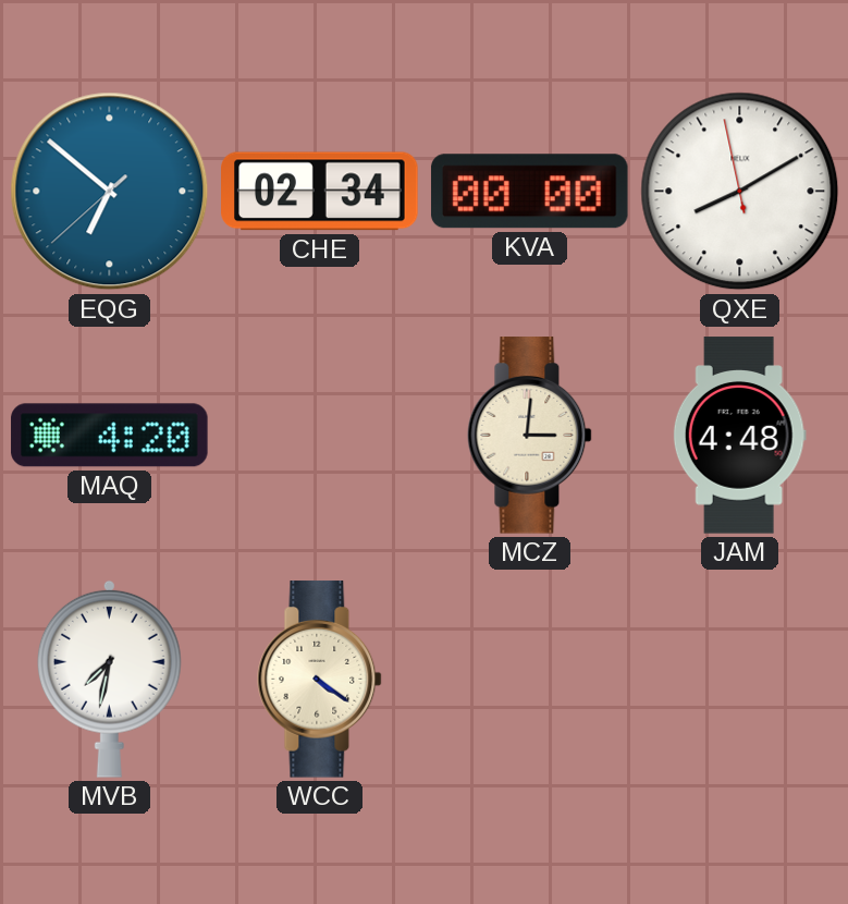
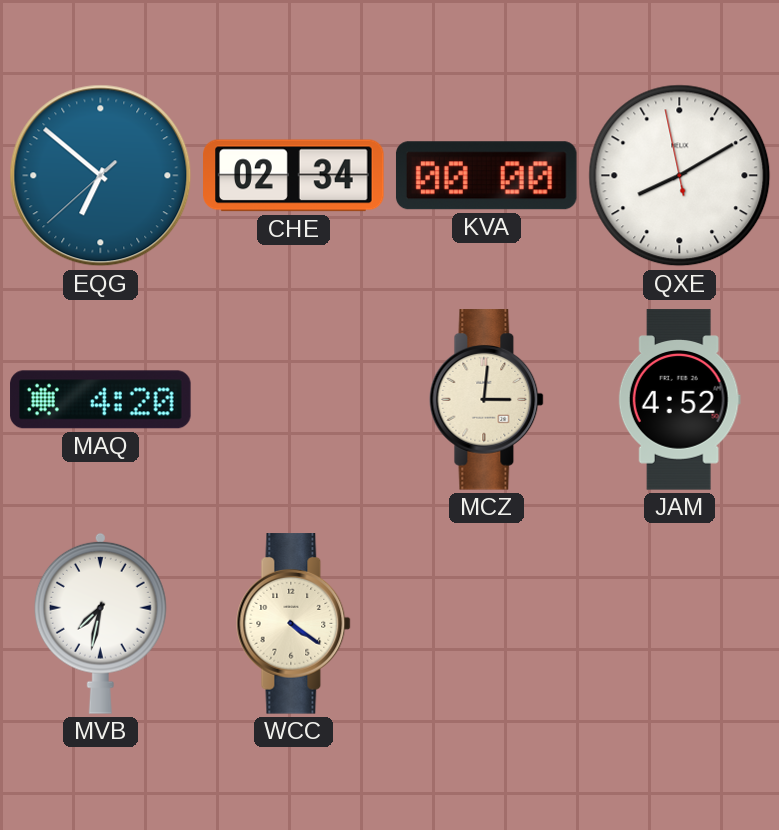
JAM: 4:48 -> 4:52
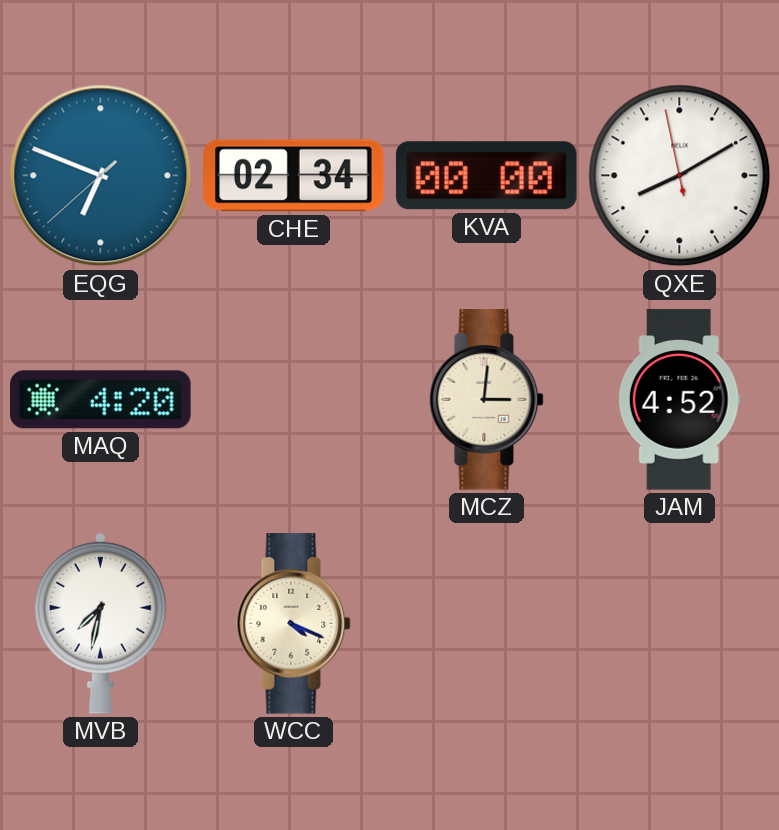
EQG: 6:51 -> 6:48
WCC: 4:21 -> 4:19
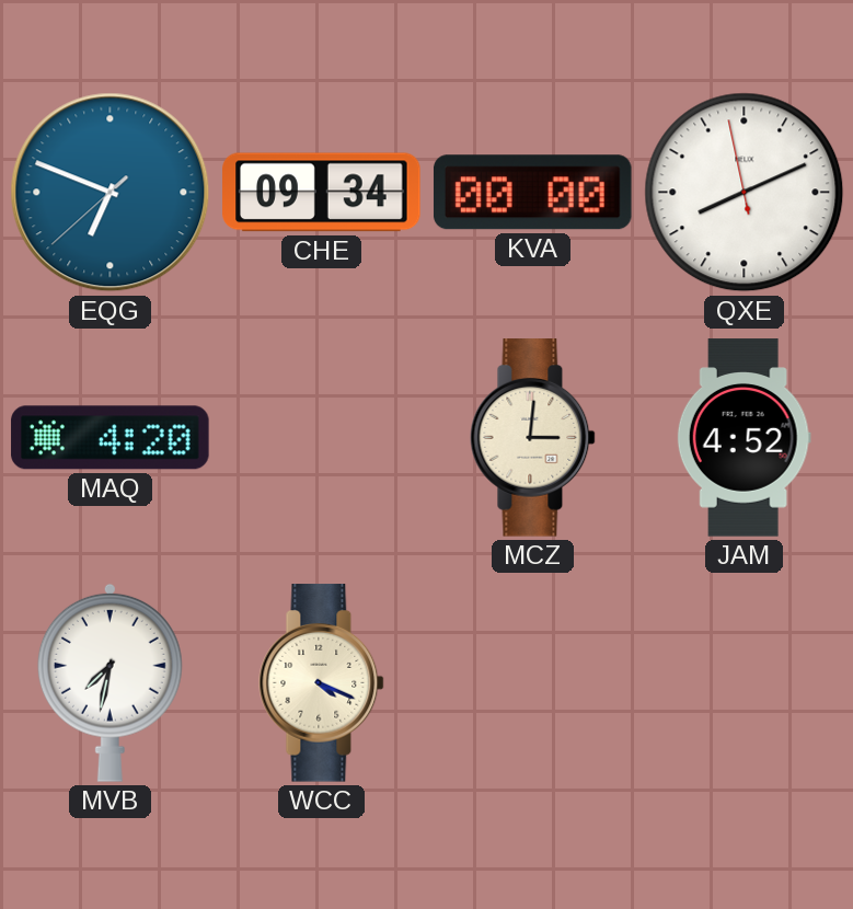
CHE: 02:34 -> 09:34
QXE: 8:09 -> 8:10
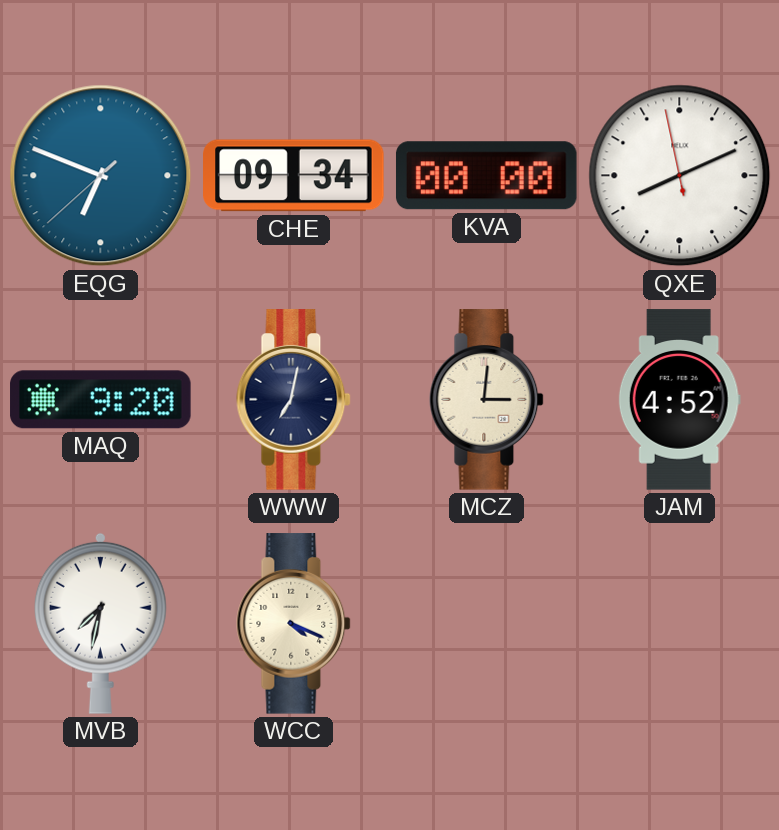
MAQ: 4:20 -> 9:20
WWW: none -> 7:02
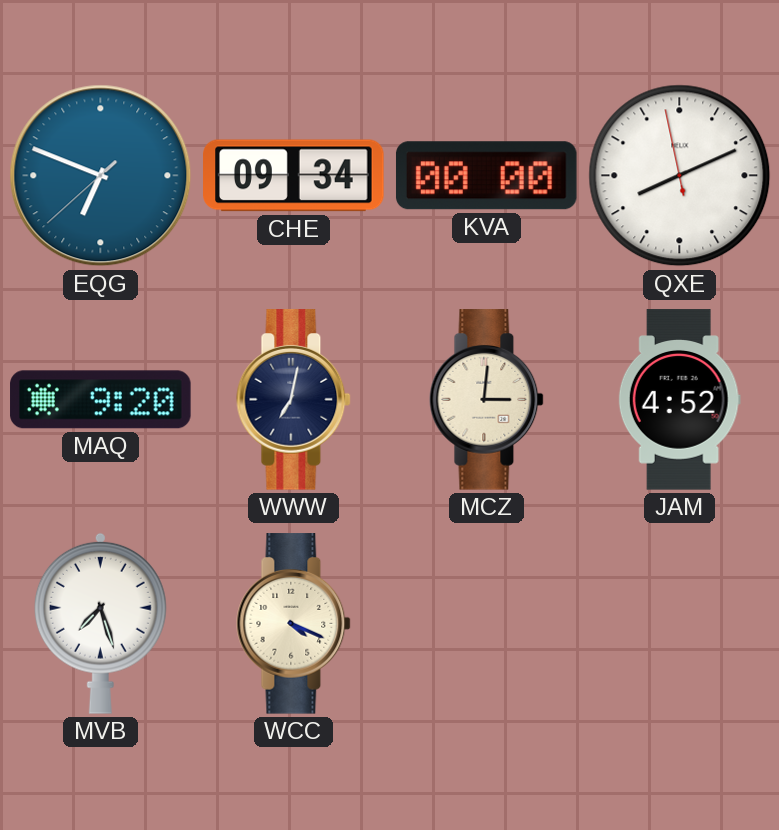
MVB: 7:32 -> 7:27
